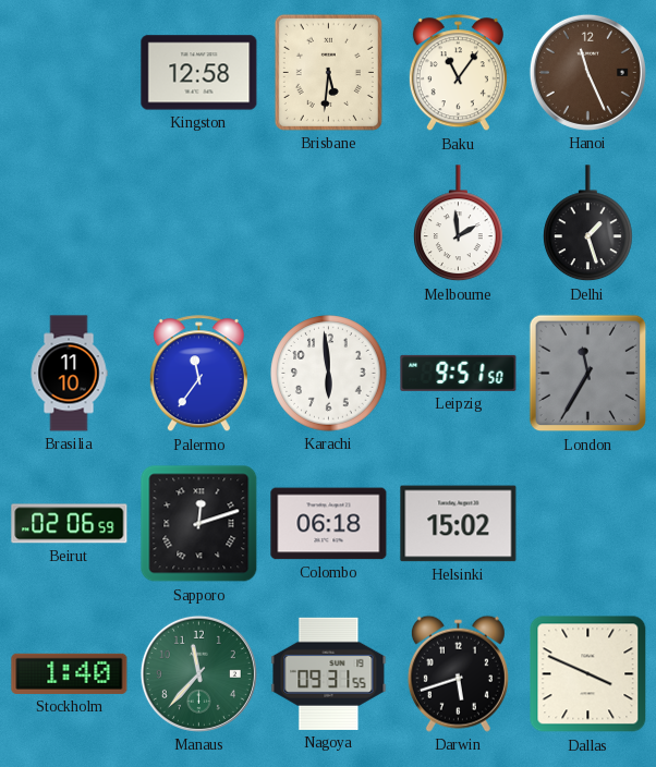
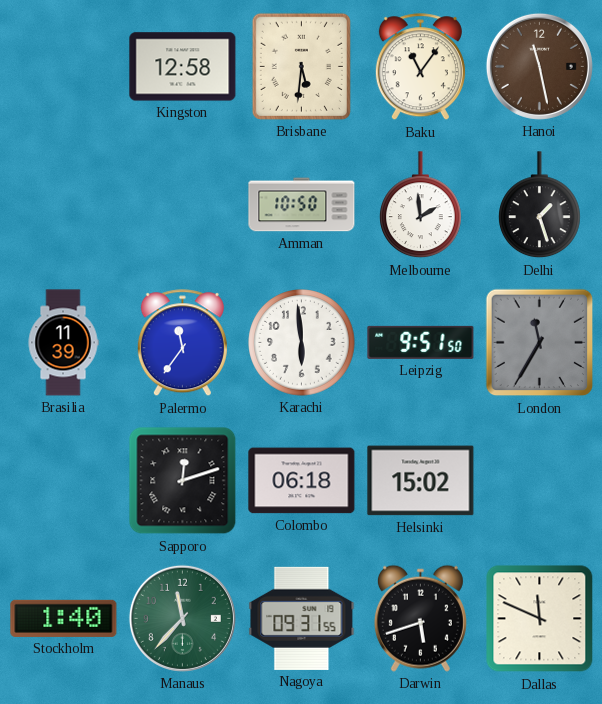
Hanoi: 11:26 -> 11:28
Amman: none -> 10:50
Brasilia: 11:10 -> 11:39
Beirut: 02:06 -> none
Dallas: 3:49 -> 11:49
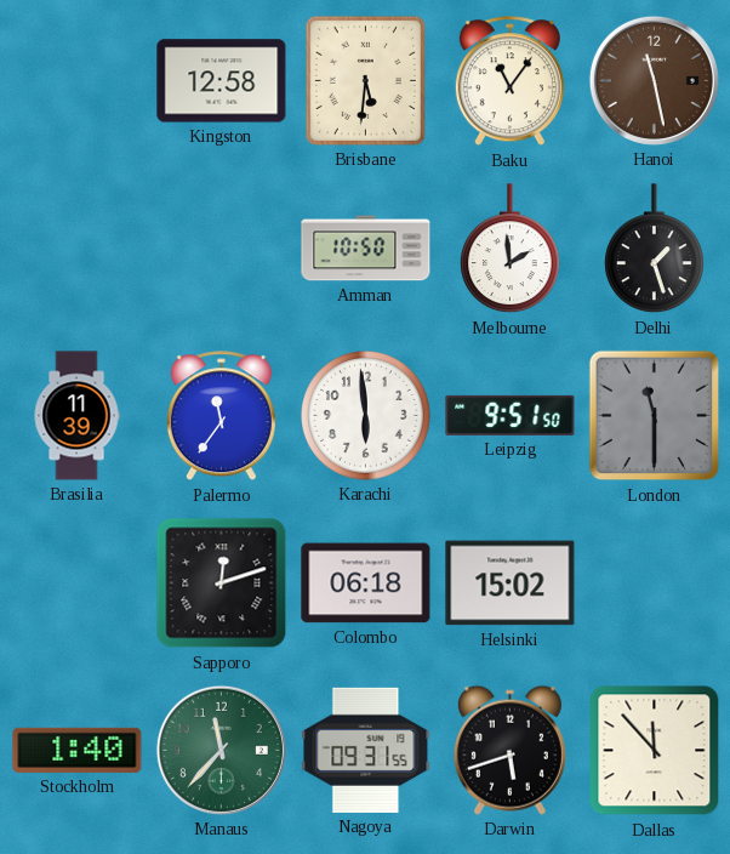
London: 11:35 -> 11:30
Dallas: 11:49 -> 11:53
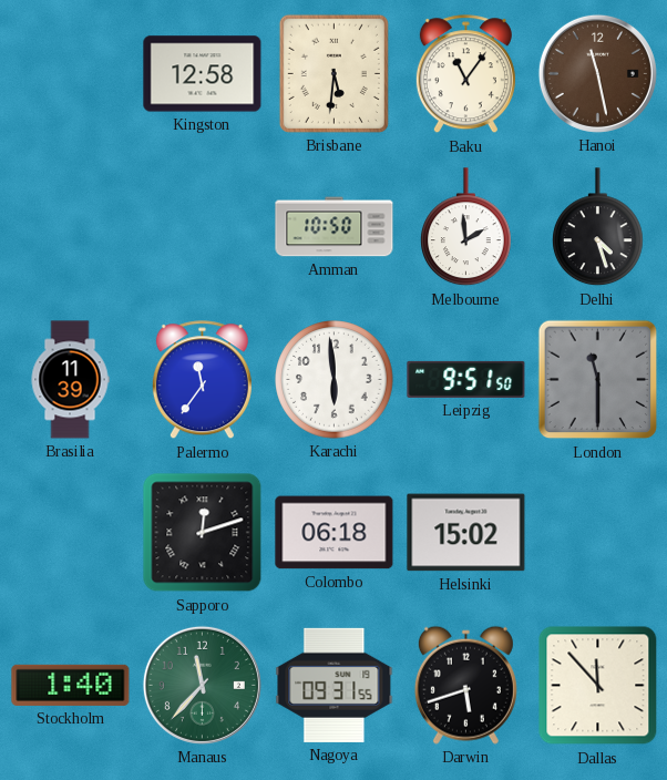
Delhi: 1:27 -> 4:27
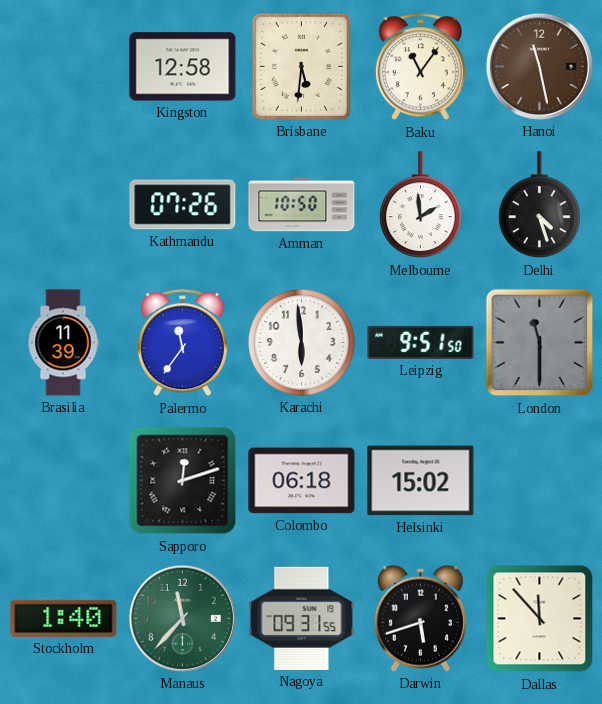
Kathmandu: none -> 07:26
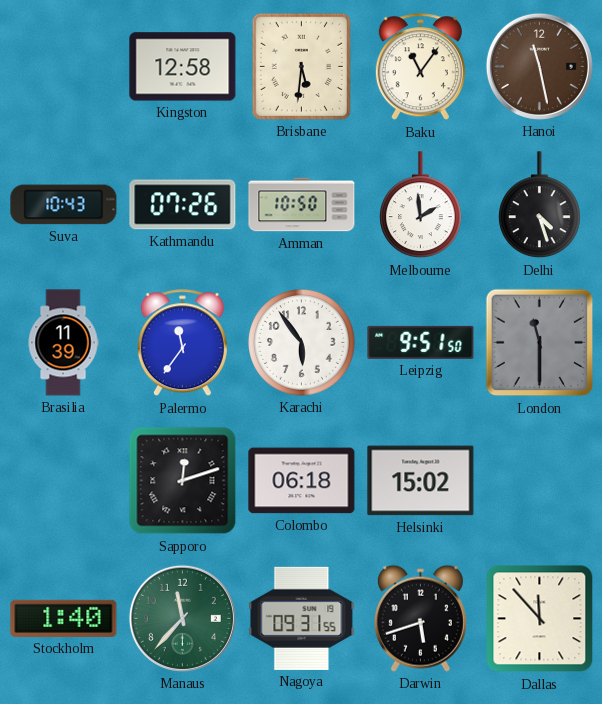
Suva: none -> 10:43
Karachi: 5:59 -> 5:54
